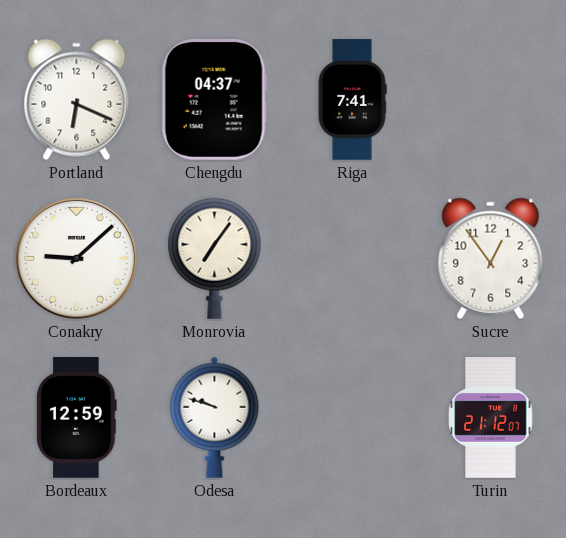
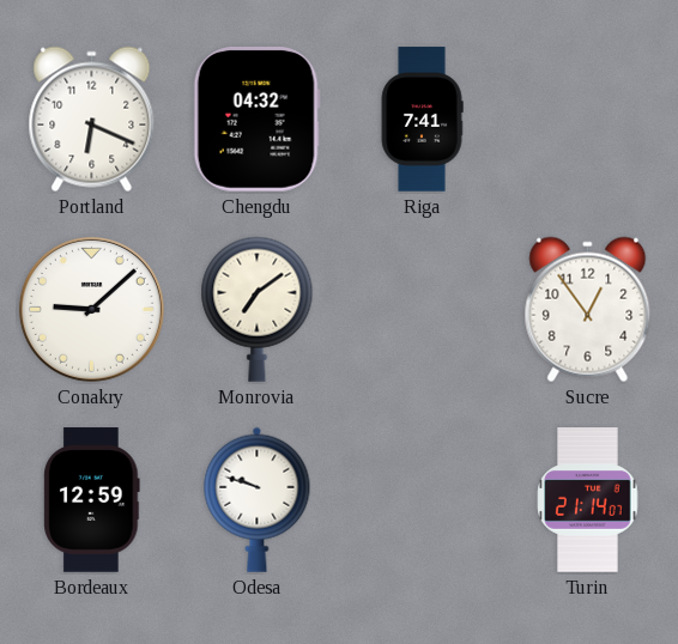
Chengdu: 04:37 -> 04:32
Monrovia: 7:06 -> 7:09
Turin: 21:12 -> 21:14
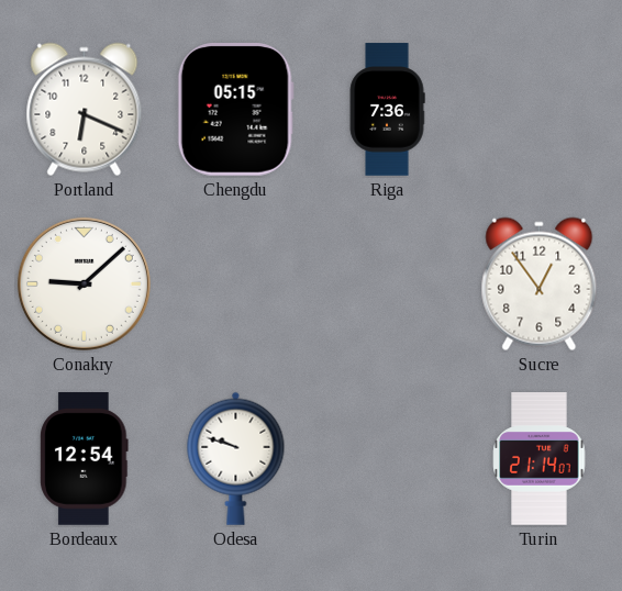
Chengdu: 04:32 -> 05:15
Riga: 7:41 -> 7:36
Monrovia: 7:09 -> none
Bordeaux: 12:59 -> 12:54
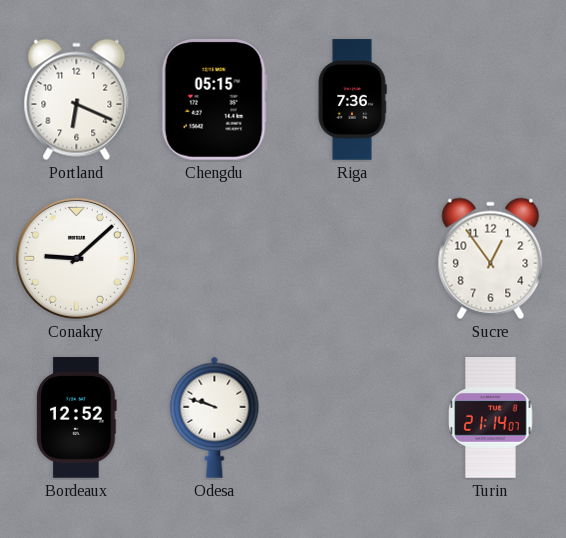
Bordeaux: 12:54 -> 12:52
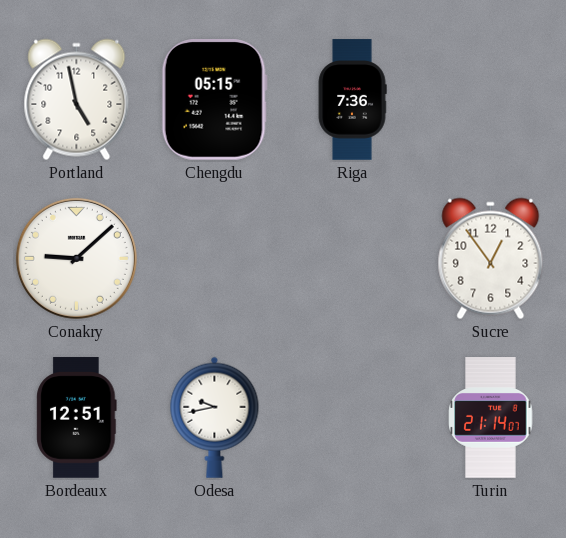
Portland: 6:19 -> 4:58
Bordeaux: 12:52 -> 12:51
Odesa: 9:48 -> 9:43
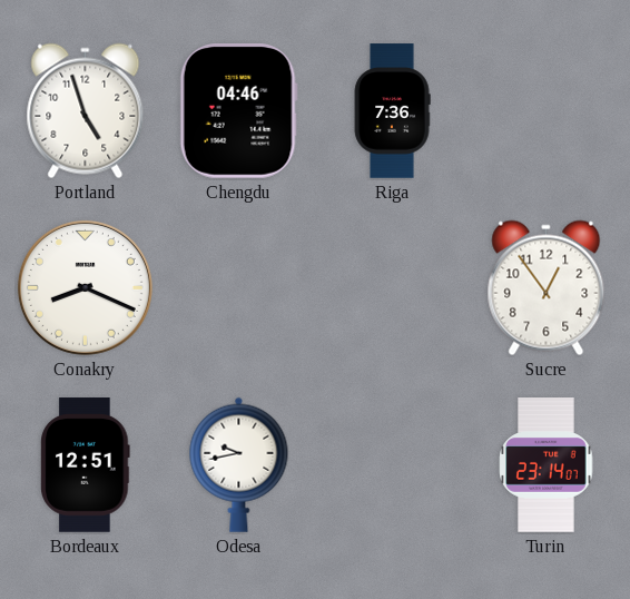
Portland: 4:58 -> 4:57
Chengdu: 05:15 -> 04:46
Conakry: 9:08 -> 8:19
Turin: 21:14 -> 23:14
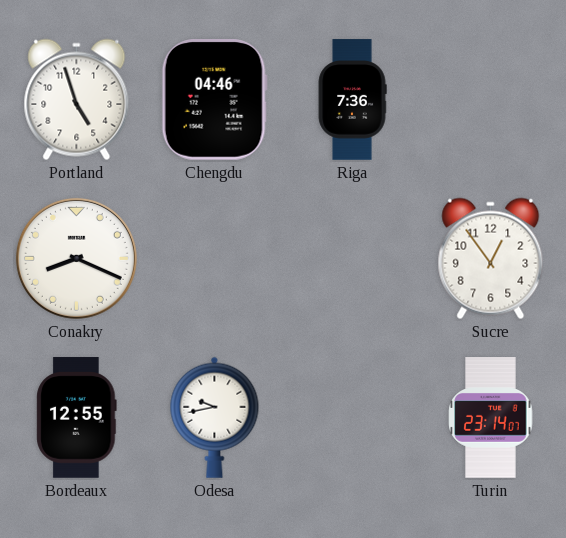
Bordeaux: 12:51 -> 12:55
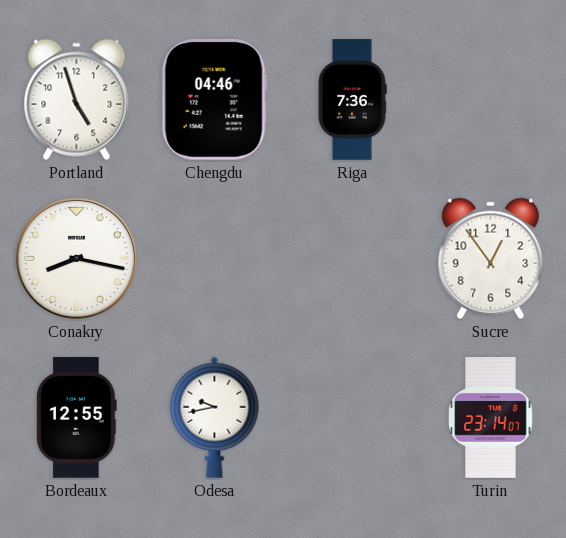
Conakry: 8:19 -> 8:17
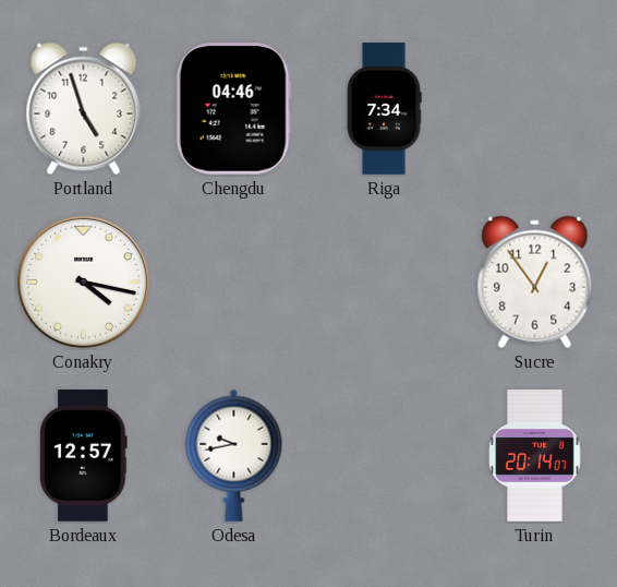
Riga: 7:36 -> 7:34
Conakry: 8:17 -> 4:17
Bordeaux: 12:55 -> 12:57
Turin: 23:14 -> 20:14
